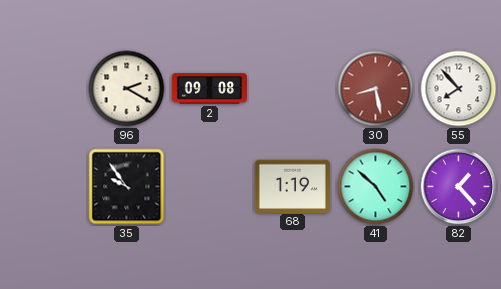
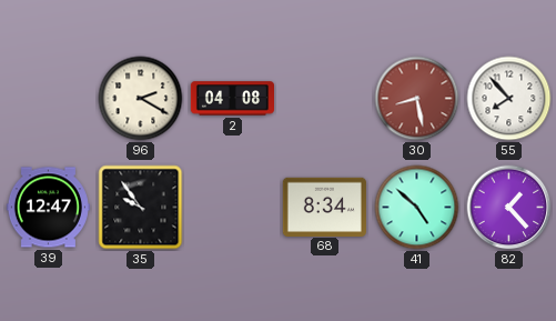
2: 09:08 -> 04:08
39: none -> 12:47
68: 1:19 -> 8:34
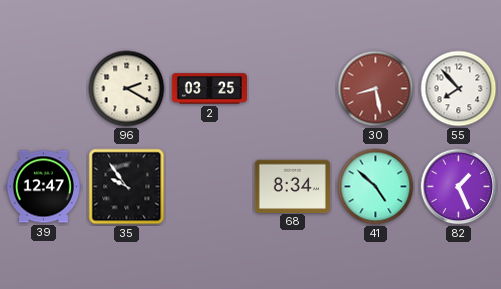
2: 04:08 -> 03:25
82: 1:23 -> 1:26
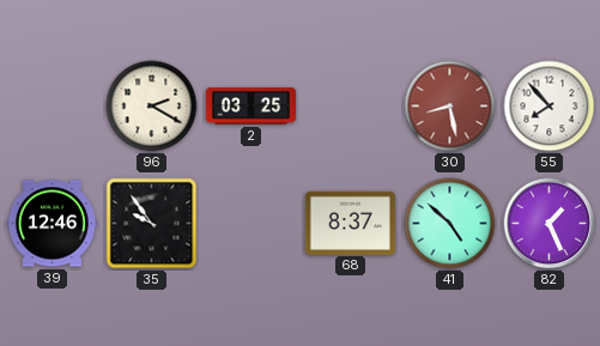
39: 12:47 -> 12:46
68: 8:34 -> 8:37
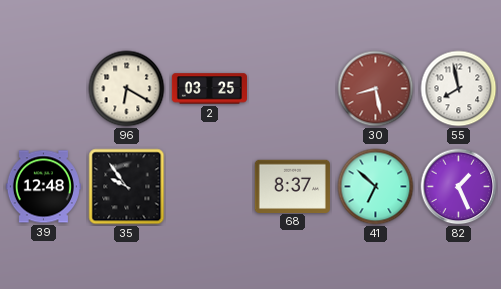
96: 2:20 -> 6:20
55: 7:53 -> 7:58
39: 12:46 -> 12:48
41: 4:52 -> 6:52
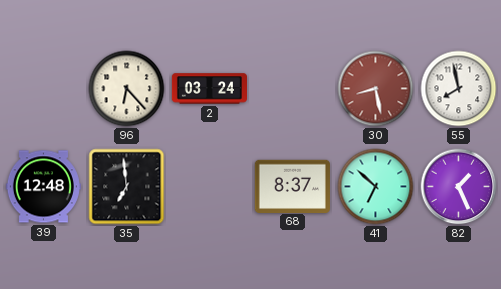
96: 6:20 -> 6:23
2: 03:25 -> 03:24
35: 9:54 -> 6:59
